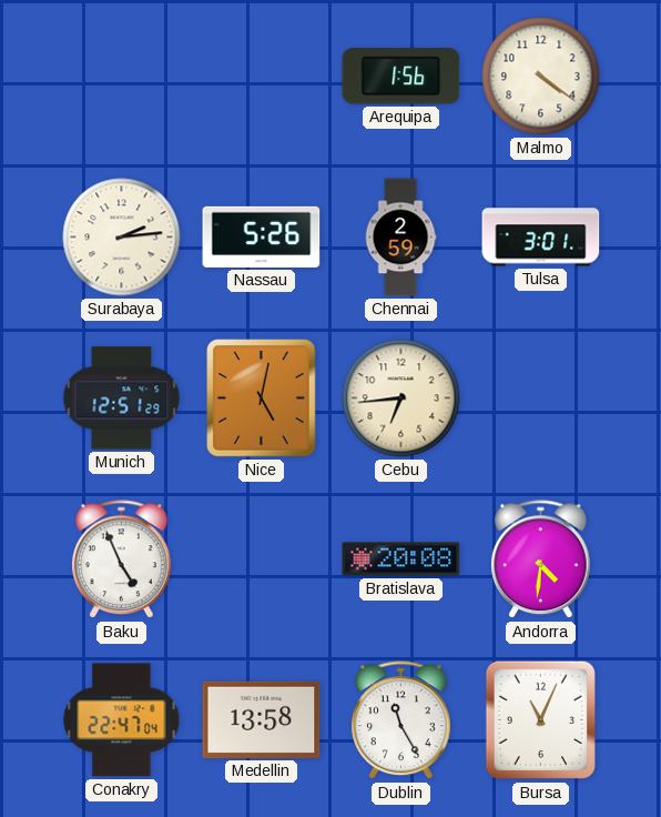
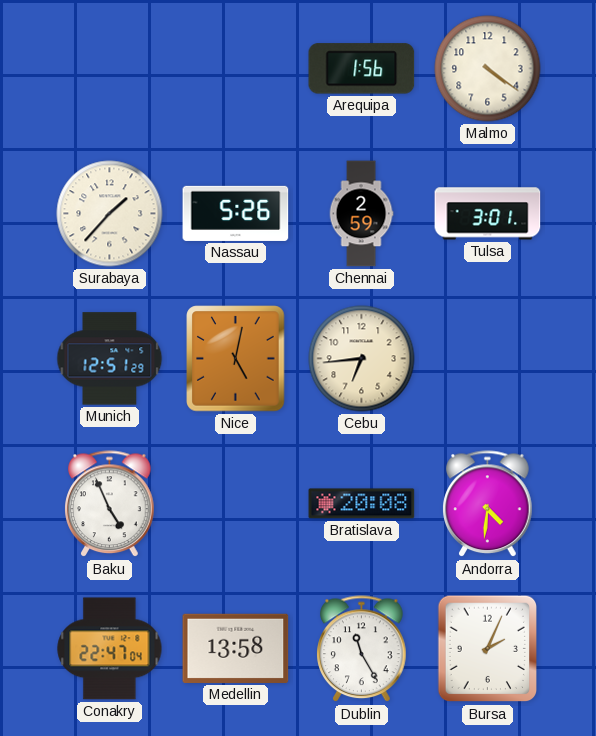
Surabaya: 2:14 -> 1:37
Bursa: 11:04 -> 2:04
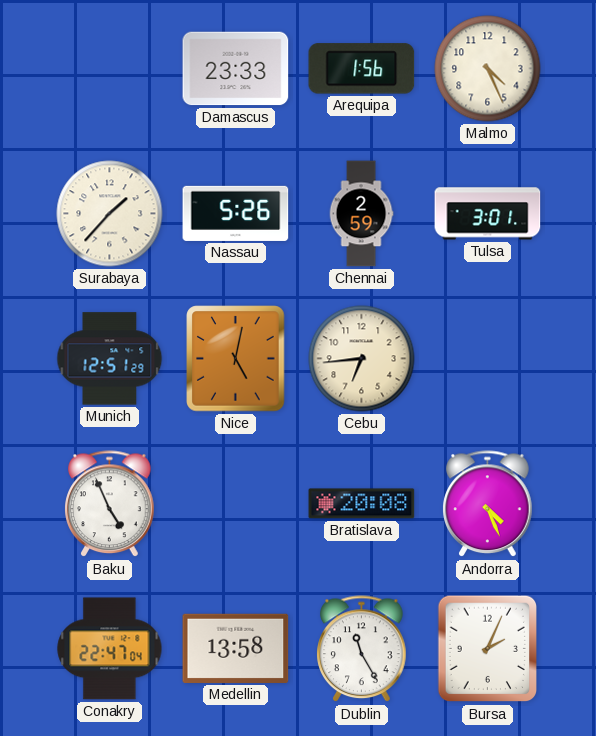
Damascus: none -> 23:33
Malmo: 4:21 -> 4:26
Andorra: 4:31 -> 4:26
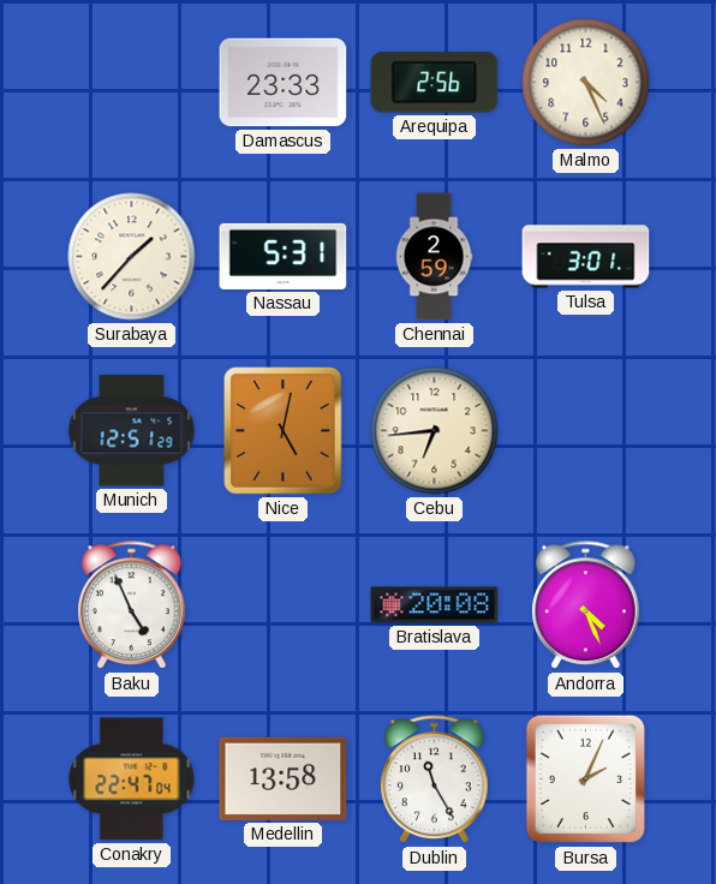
Arequipa: 1:56 -> 2:56
Nassau: 5:26 -> 5:31
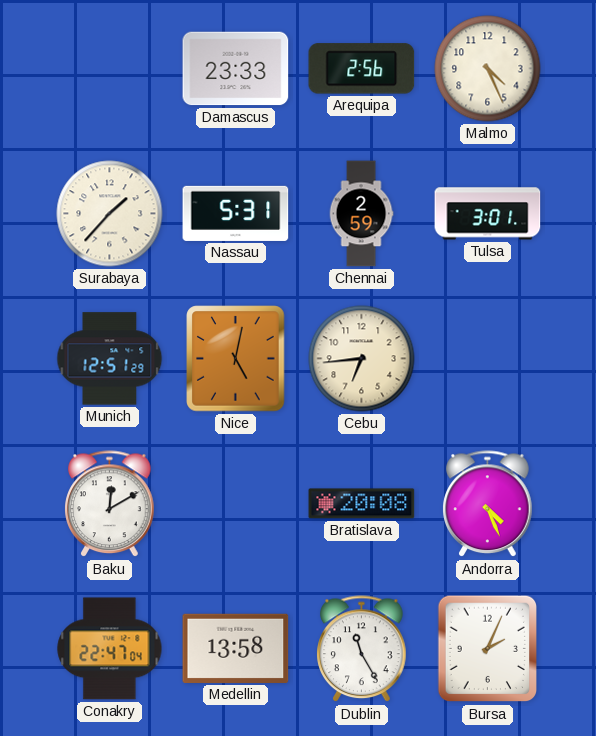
Baku: 4:56 -> 12:10
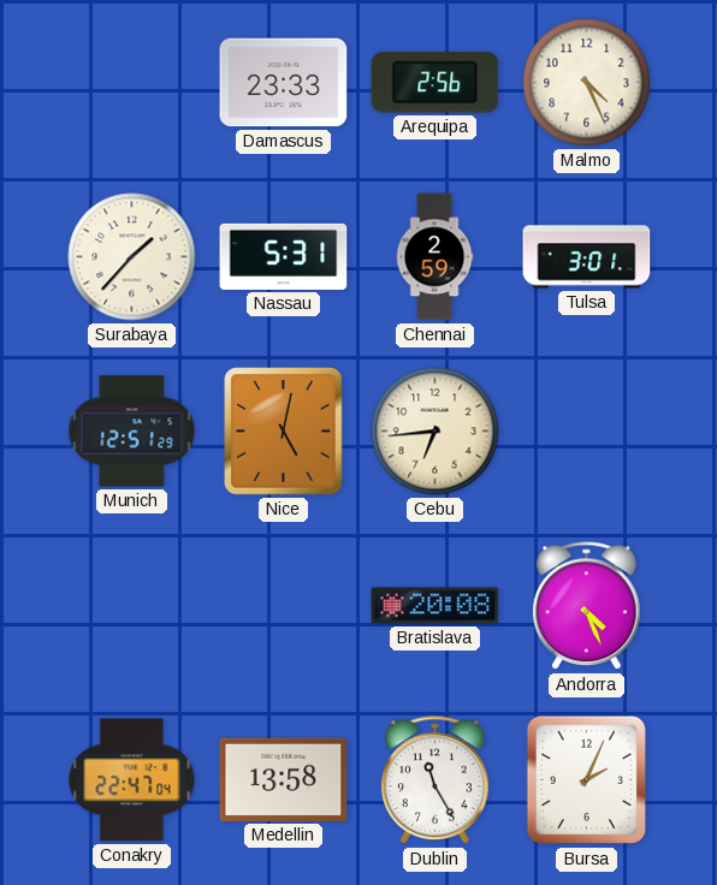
Baku: 12:10 -> none
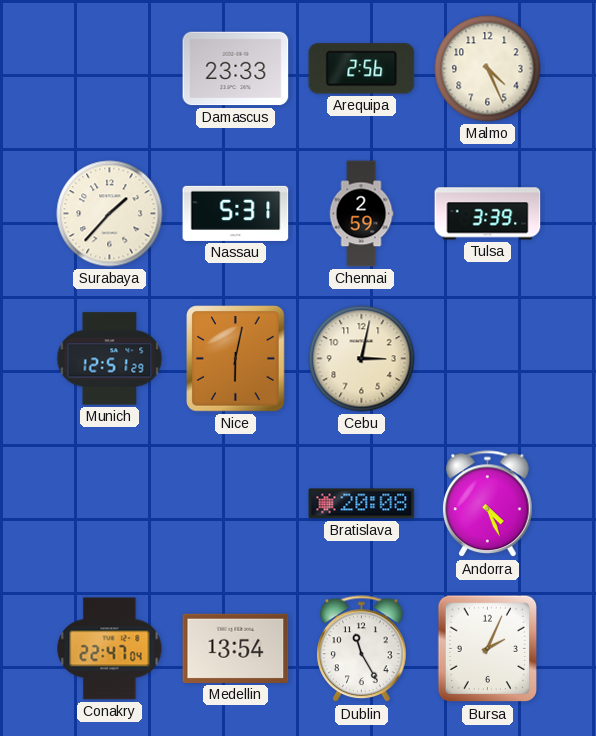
Tulsa: 3:01 -> 3:39
Nice: 5:02 -> 6:02
Cebu: 6:44 -> 3:02
Medellin: 13:58 -> 13:54
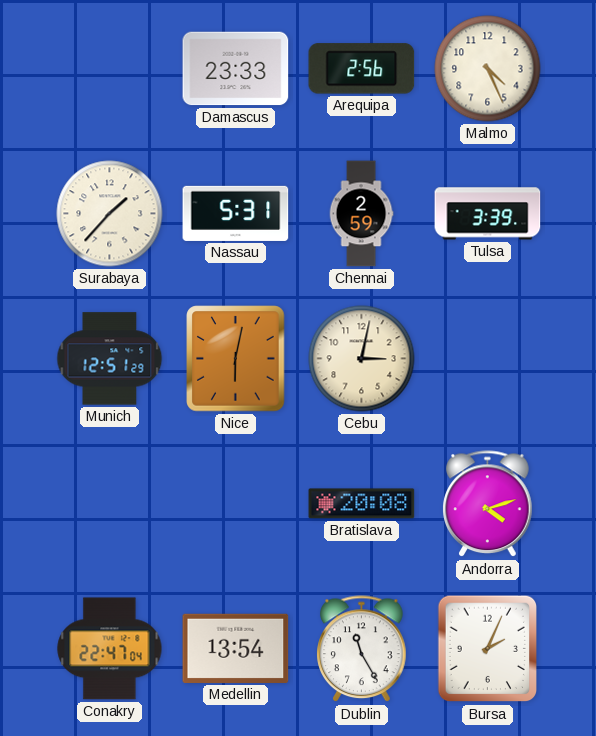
Andorra: 4:26 -> 4:12
